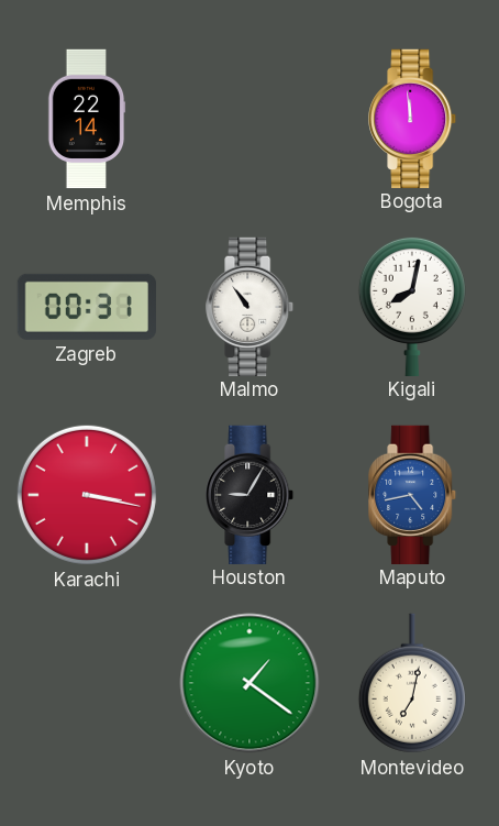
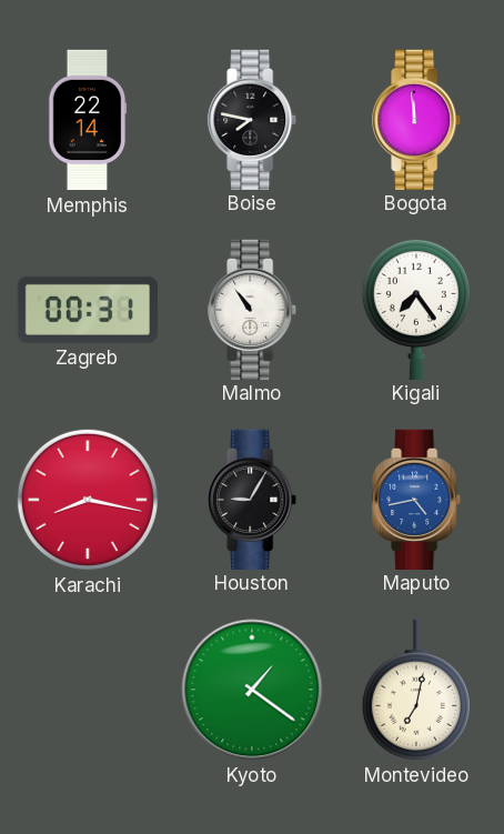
Boise: none -> 7:47
Kigali: 8:02 -> 7:24
Karachi: 3:17 -> 8:17
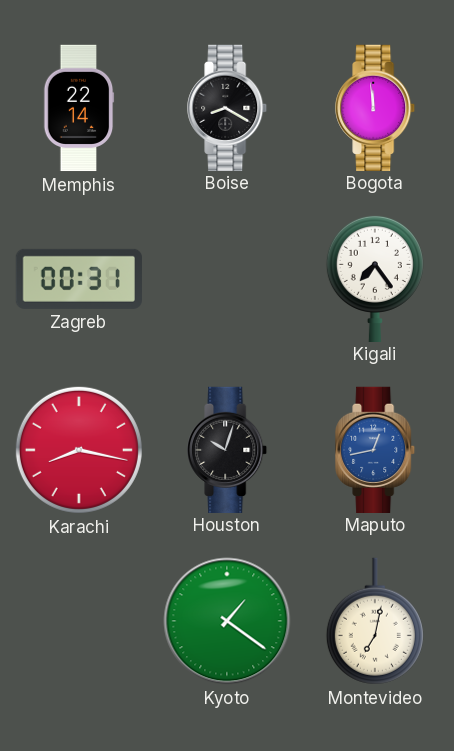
Boise: 7:47 -> 8:20
Malmo: 10:54 -> none
Houston: 9:05 -> 10:03
Maputo: 4:43 -> 12:43
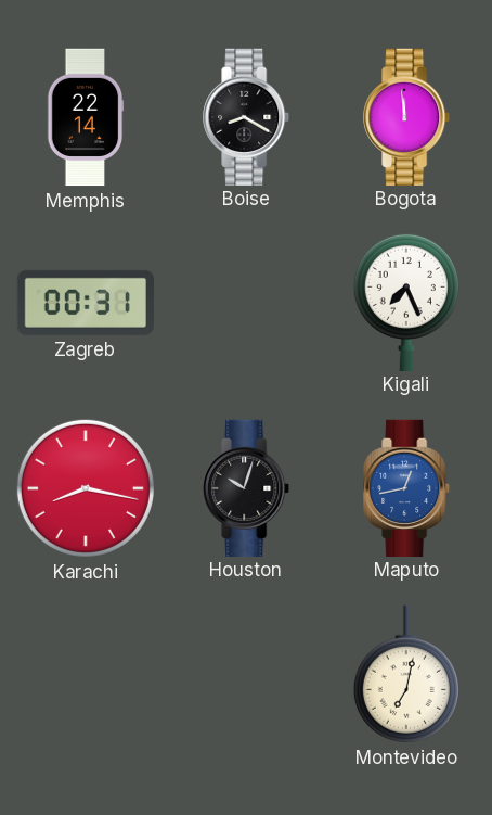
Kigali: 7:24 -> 7:26
Kyoto: 1:21 -> none
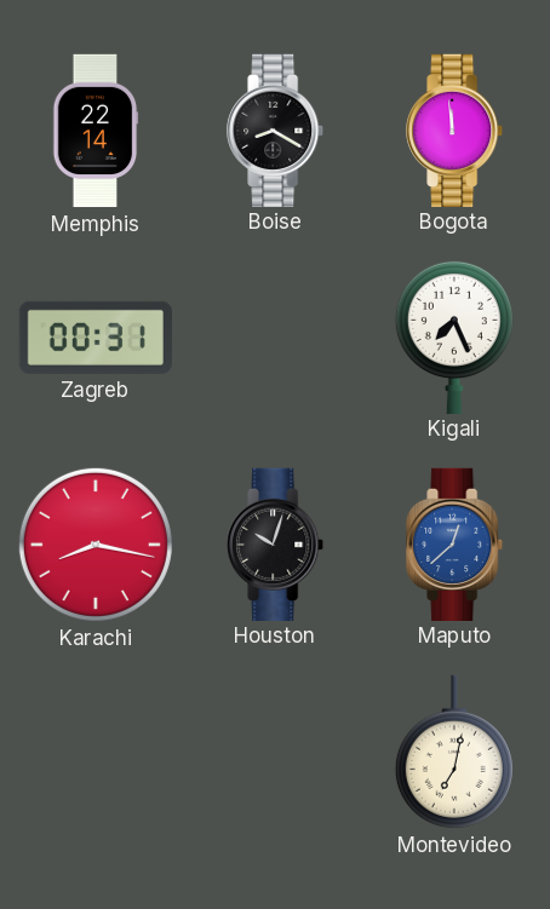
Maputo: 12:43 -> 12:38
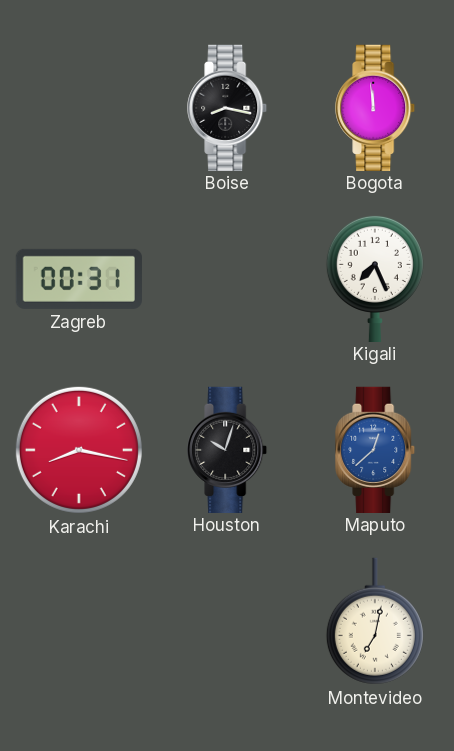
Memphis: 22:14 -> none
Boise: 8:20 -> 8:17
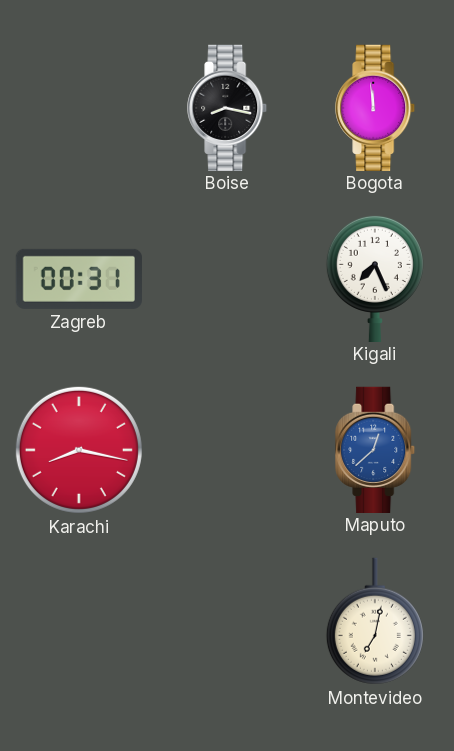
Houston: 10:03 -> none
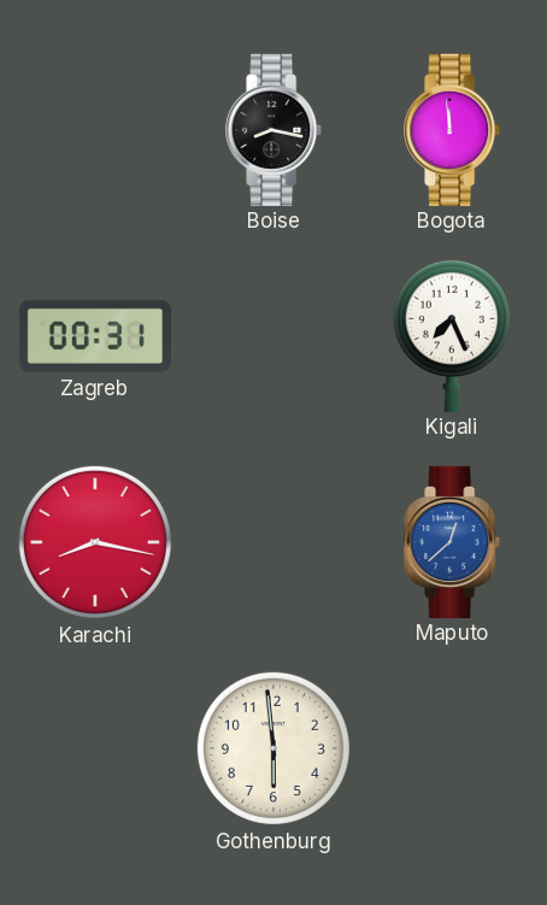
Gothenburg: none -> 5:59
Montevideo: 7:02 -> none
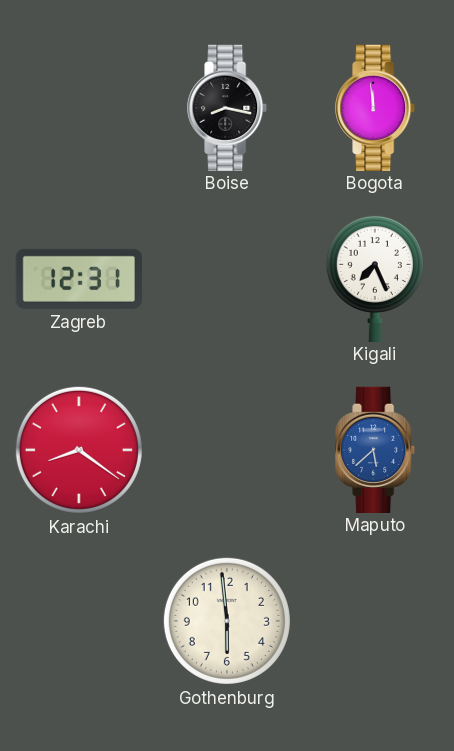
Zagreb: 00:31 -> 12:31
Karachi: 8:17 -> 8:21
Maputo: 12:38 -> 5:38
